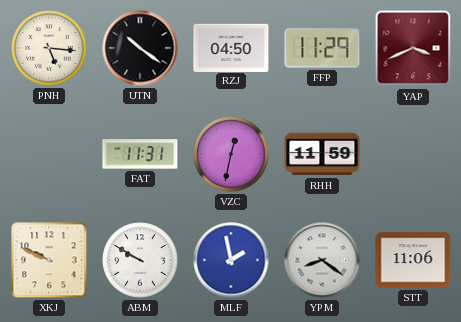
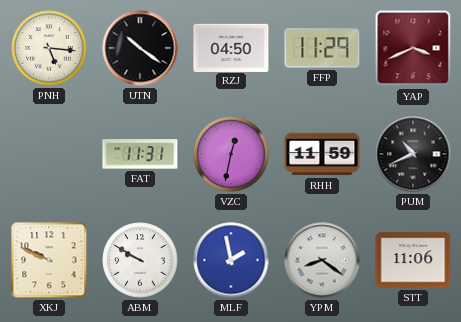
PUM: none -> 10:41
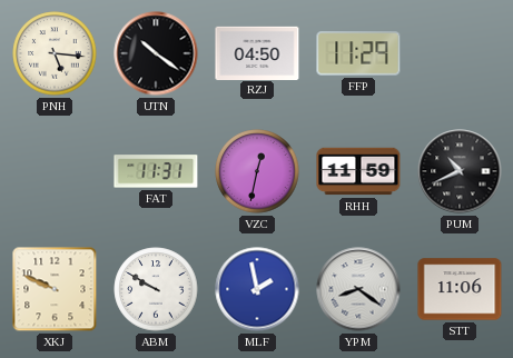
YAP: 3:41 -> none
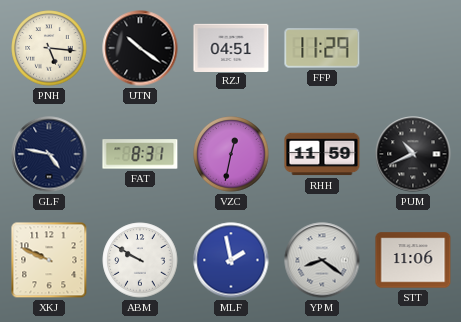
RZJ: 04:50 -> 04:51
GLF: none -> 4:47
FAT: 11:31 -> 8:31
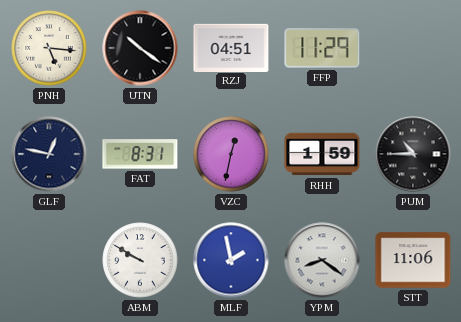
GLF: 4:47 -> 12:47
RHH: 11:59 -> 1:59
PUM: 10:41 -> 10:45
XKJ: 9:49 -> none
